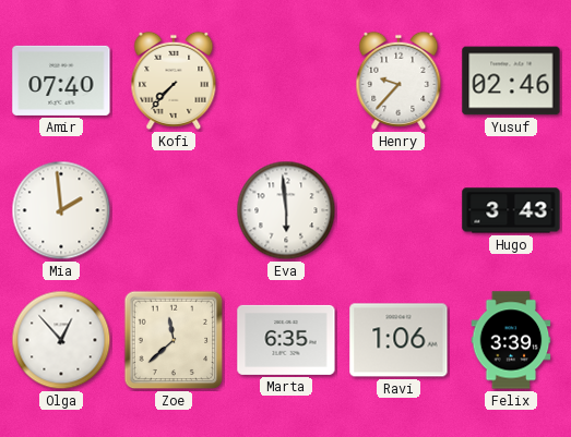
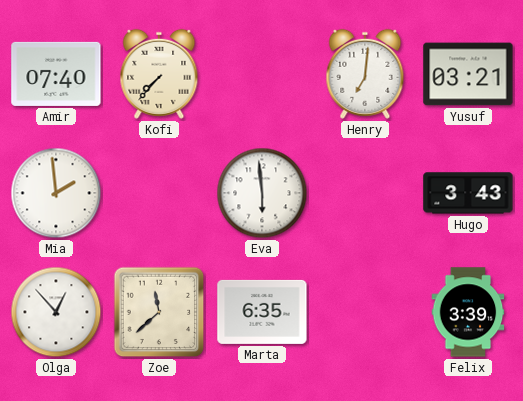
Henry: 9:37 -> 7:01
Yusuf: 02:46 -> 03:21
Ravi: 1:06 -> none
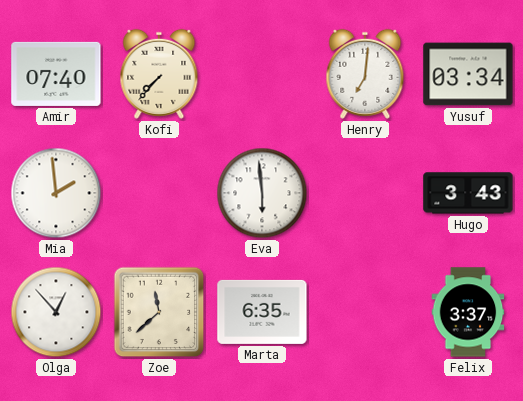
Yusuf: 03:21 -> 03:34
Felix: 3:39 -> 3:37
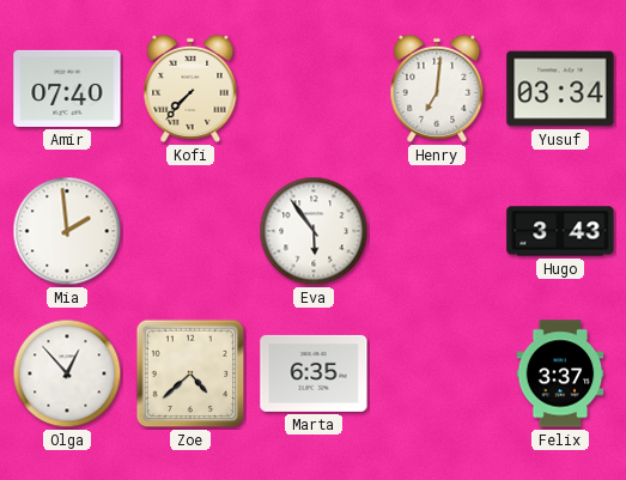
Eva: 5:59 -> 5:54
Zoe: 11:38 -> 4:38
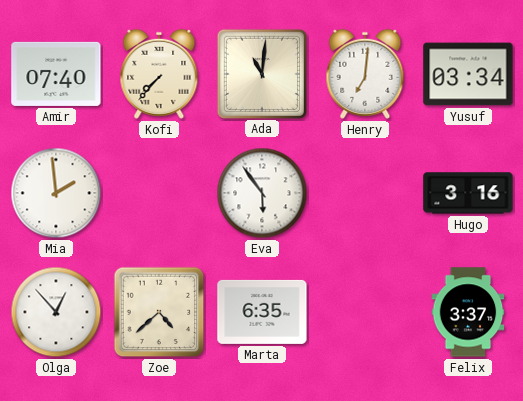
Ada: none -> 11:01
Hugo: 3:43 -> 3:16
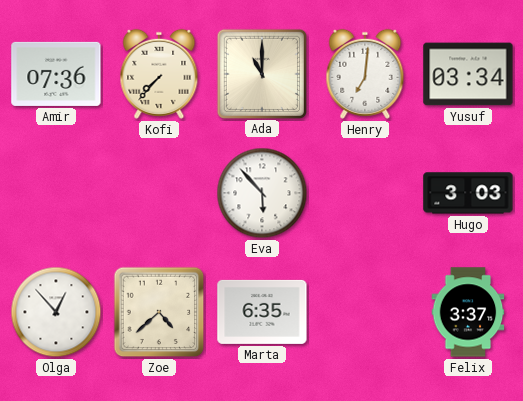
Amir: 07:40 -> 07:36
Ada: 11:01 -> 11:00
Mia: 1:59 -> none
Eva: 5:54 -> 5:53
Hugo: 3:16 -> 3:03
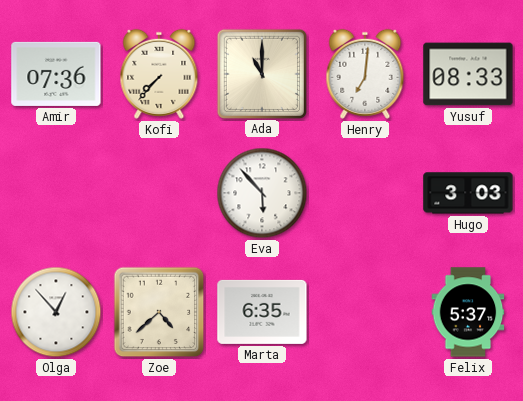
Yusuf: 03:34 -> 08:33
Felix: 3:37 -> 5:37
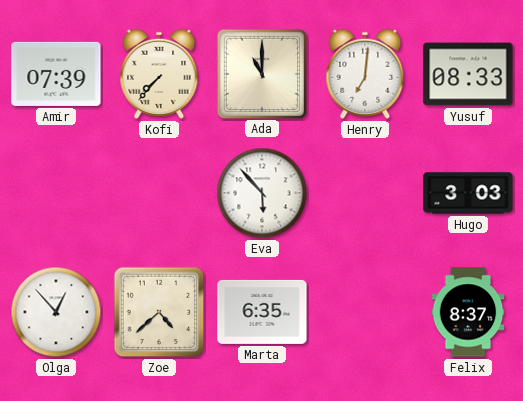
Amir: 07:36 -> 07:39
Felix: 5:37 -> 8:37
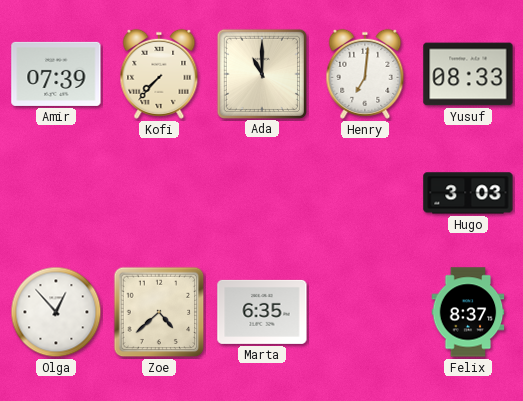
Eva: 5:53 -> none
